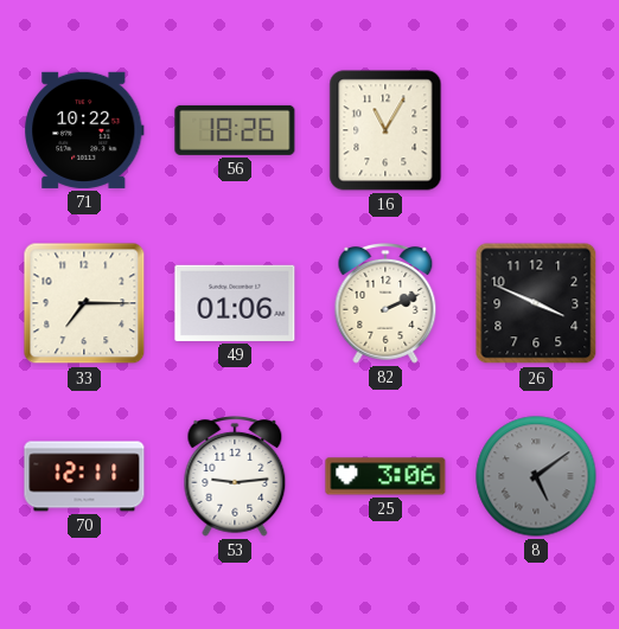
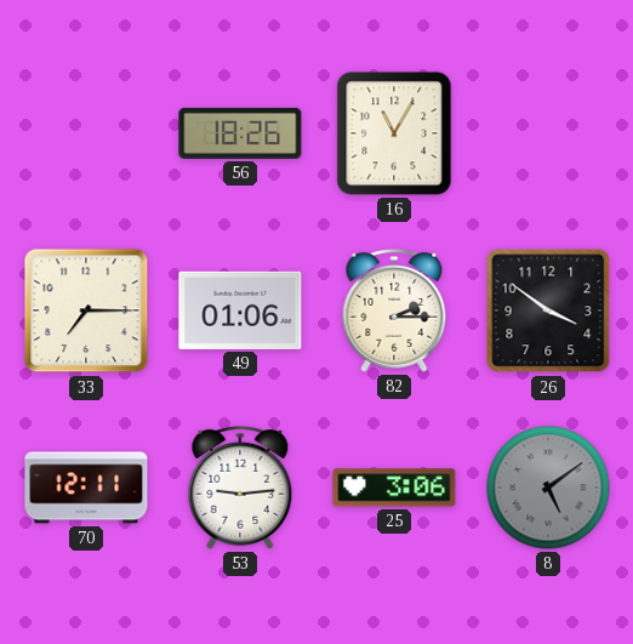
71: 10:22 -> none
82: 2:11 -> 2:15
26: 3:49 -> 3:51
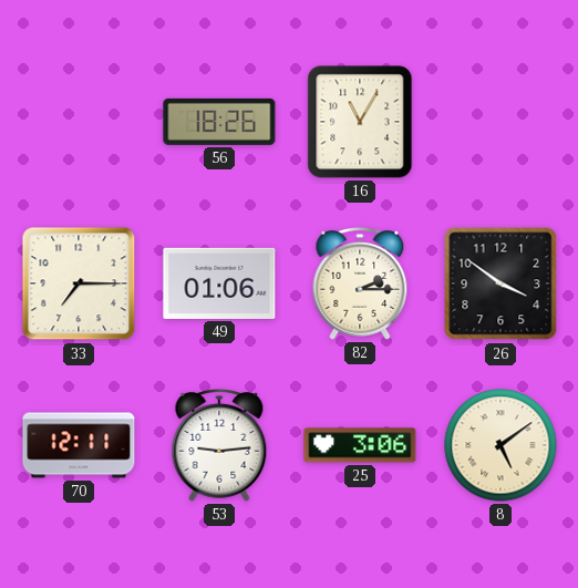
8 dial: grey -> cream
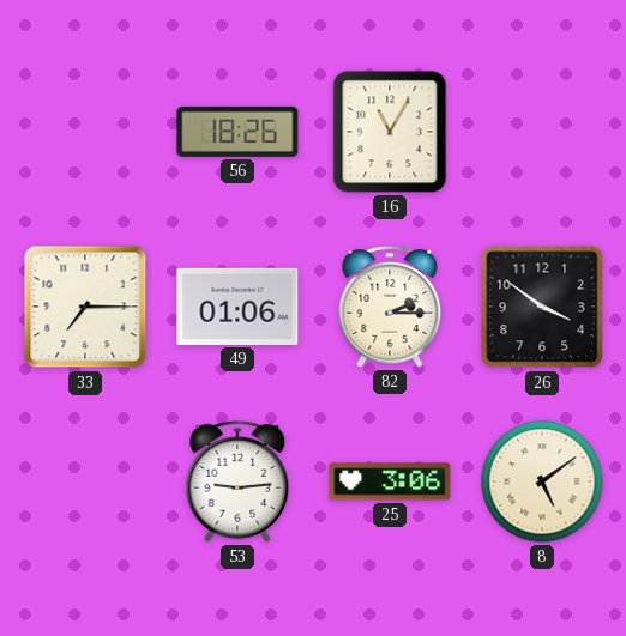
70: 12:11 -> none
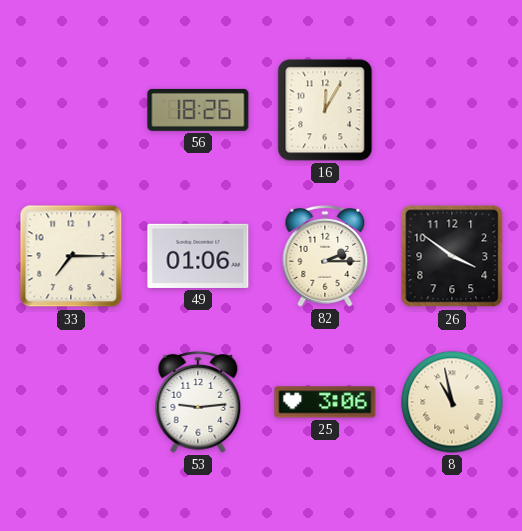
16: 11:05 -> 12:05
8: 5:09 -> 10:58
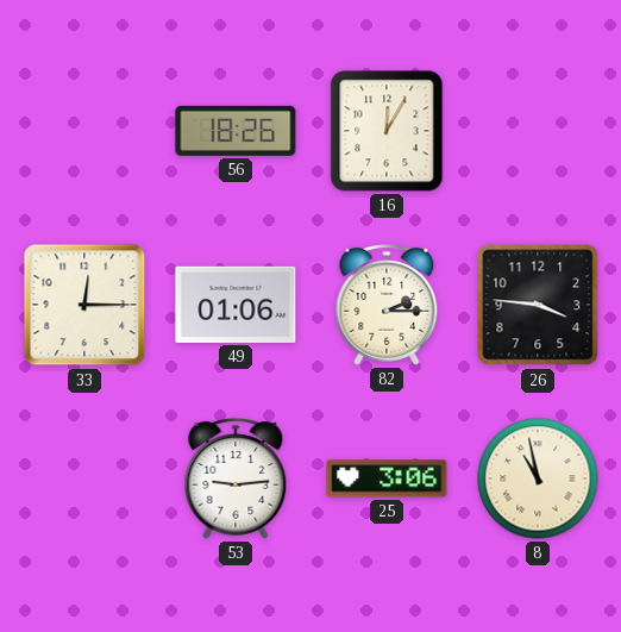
33: 7:15 -> 12:15
26: 3:51 -> 3:46
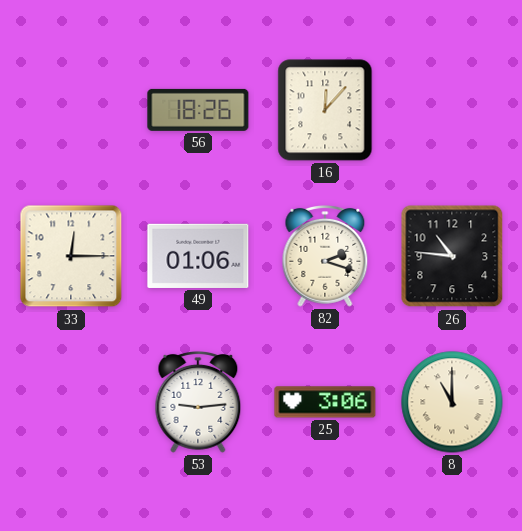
16: 12:05 -> 12:07
82: 2:15 -> 2:18
26: 3:46 -> 10:46
8: 10:58 -> 11:00
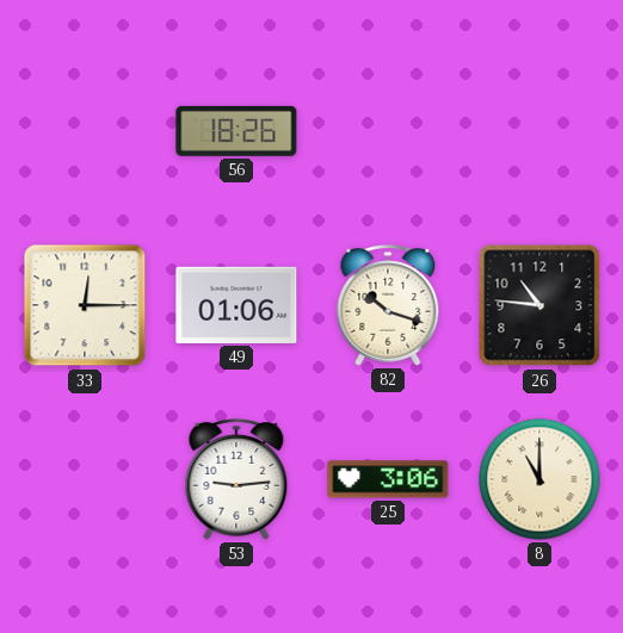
16: 12:07 -> none
82: 2:18 -> 10:18
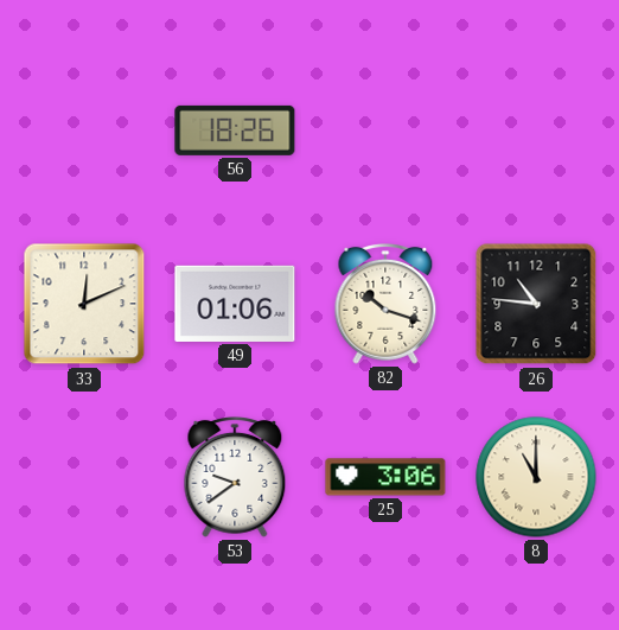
33: 12:15 -> 12:11
53: 9:14 -> 9:39
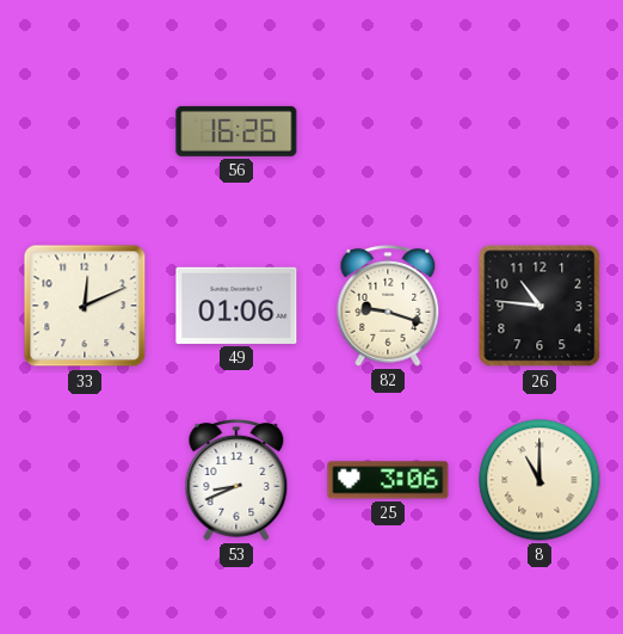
56: 18:26 -> 16:26
82: 10:18 -> 9:18
53: 9:39 -> 8:41
